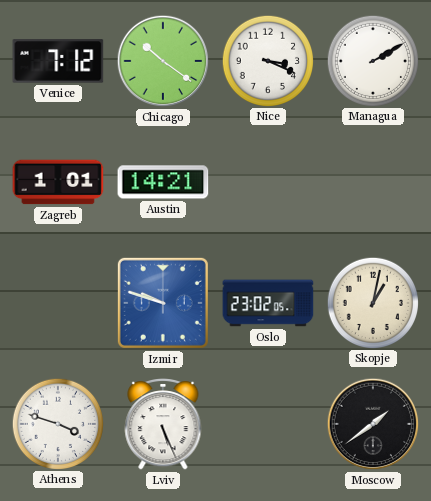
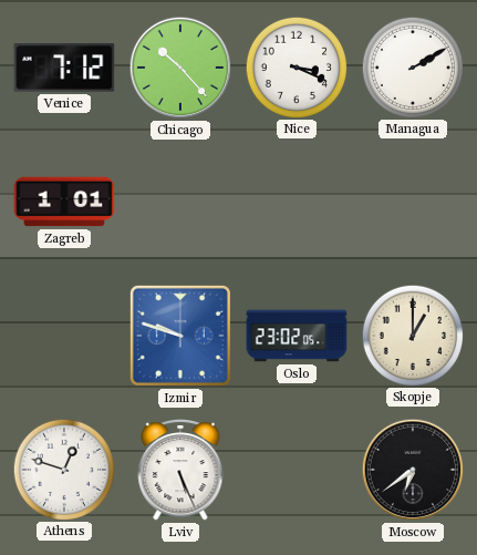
Chicago: 10:21 -> 10:23
Austin: 14:21 -> none
Skopje: 1:02 -> 1:00
Athens: 3:48 -> 12:48
Moscow: 1:39 -> 6:39
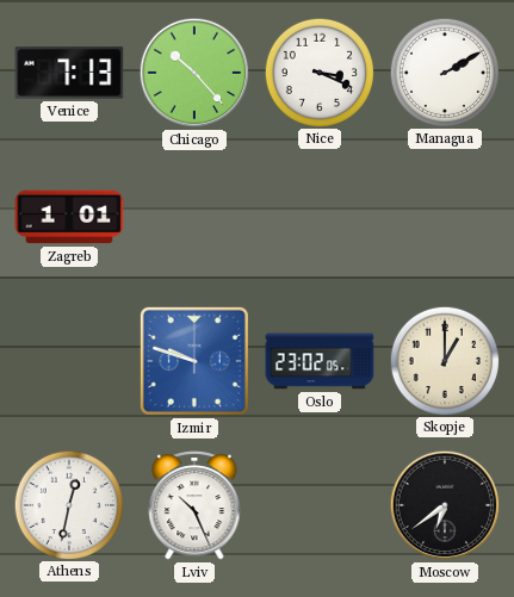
Venice: 7:12 -> 7:13
Athens: 12:48 -> 12:32
Lviv: 5:26 -> 10:26
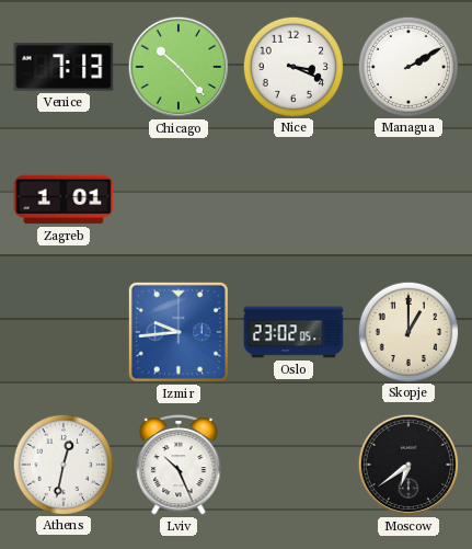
Izmir: 9:48 -> 9:44
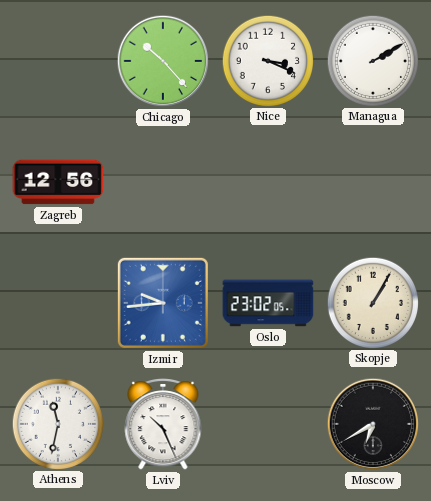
Venice: 7:13 -> none
Zagreb: 1:01 -> 12:56
Skopje: 1:00 -> 1:05
Athens: 12:32 -> 11:32
Moscow: 6:39 -> 6:40
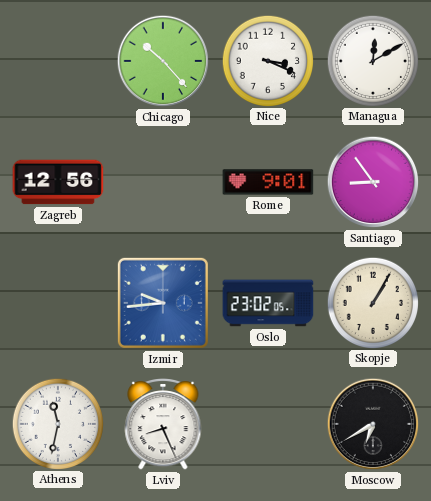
Managua: 2:10 -> 12:10
Rome: none -> 9:01
Santiago: none -> 8:54
Lviv: 10:26 -> 8:26
